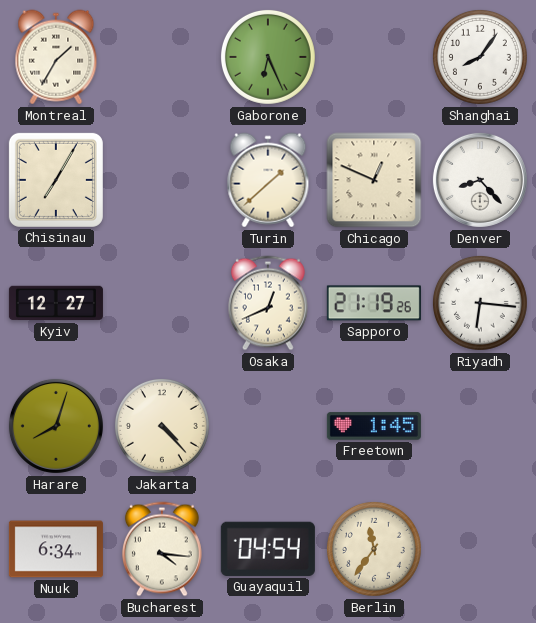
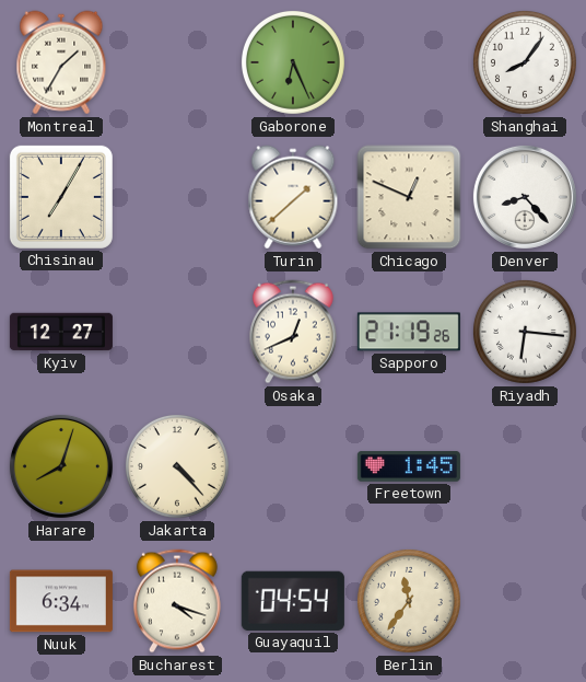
Bucharest: 4:16 -> 4:18
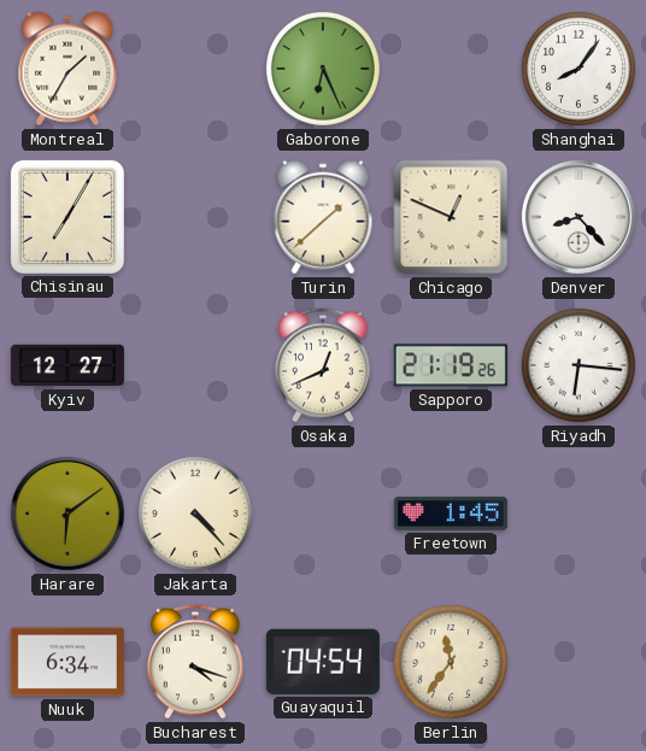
Harare: 8:03 -> 6:09
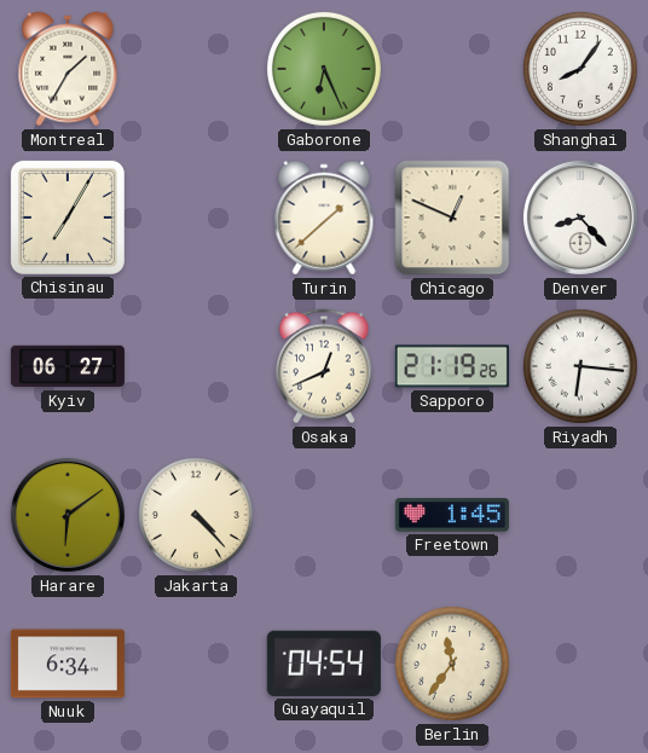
Kyiv: 12:27 -> 06:27
Bucharest: 4:18 -> none
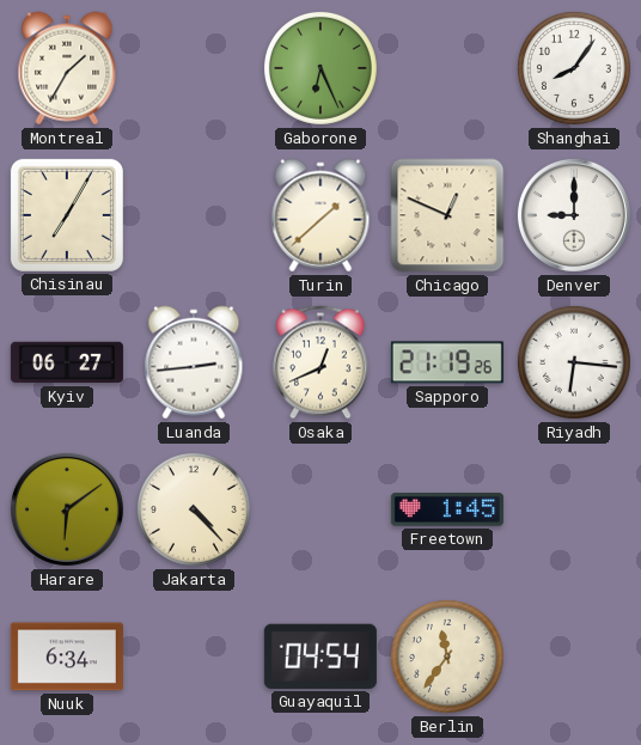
Denver: 8:23 -> 9:00
Luanda: none -> 2:44
